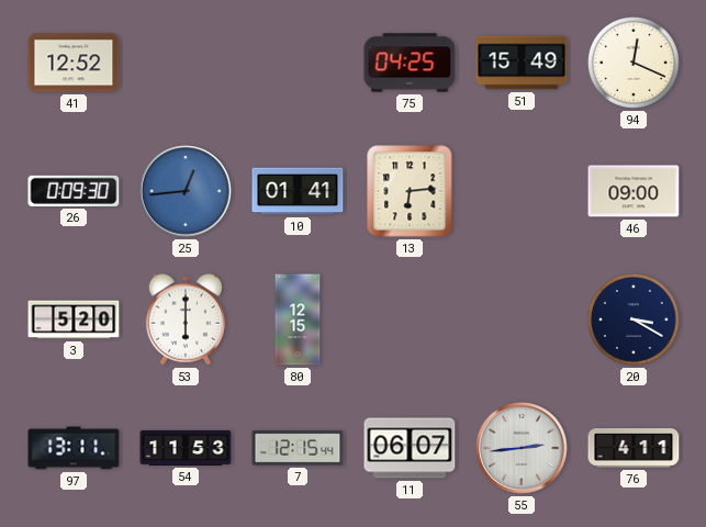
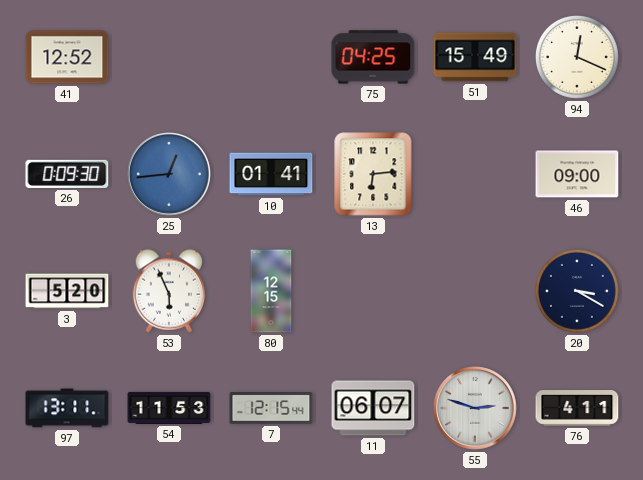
53: 6:00 -> 5:56
55: 2:44 -> 2:48
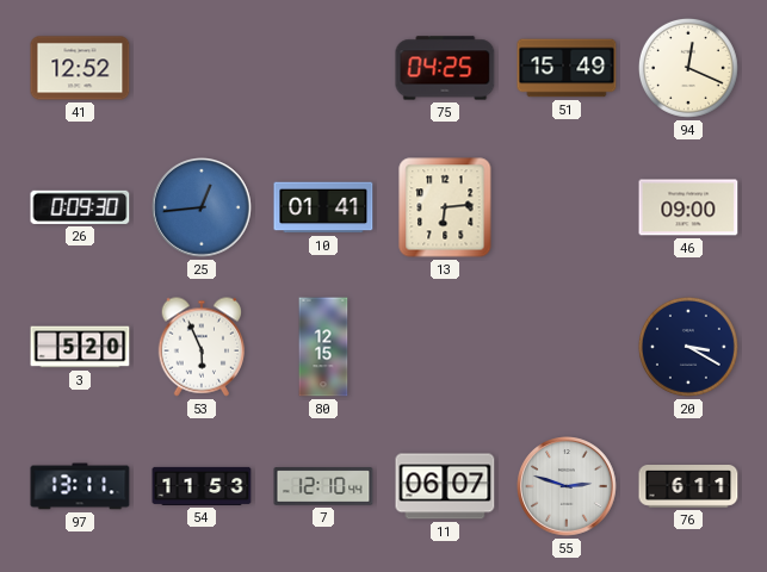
7: 12:15 -> 12:10
76: 4:11 -> 6:11
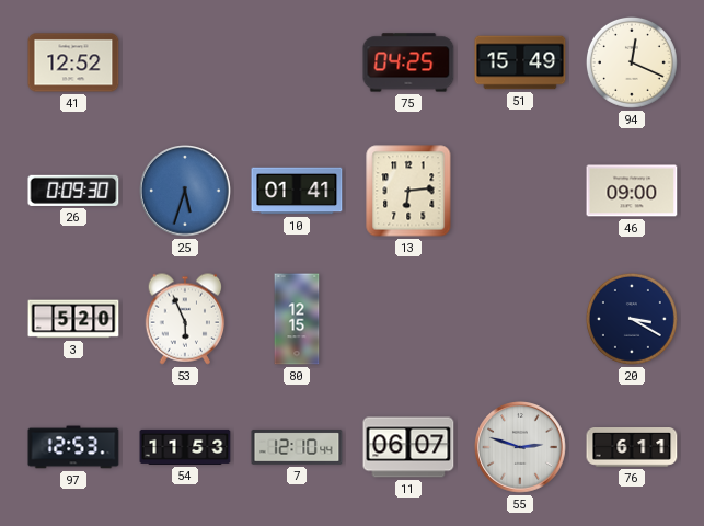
25: 12:44 -> 5:33
97: 13:11 -> 12:53
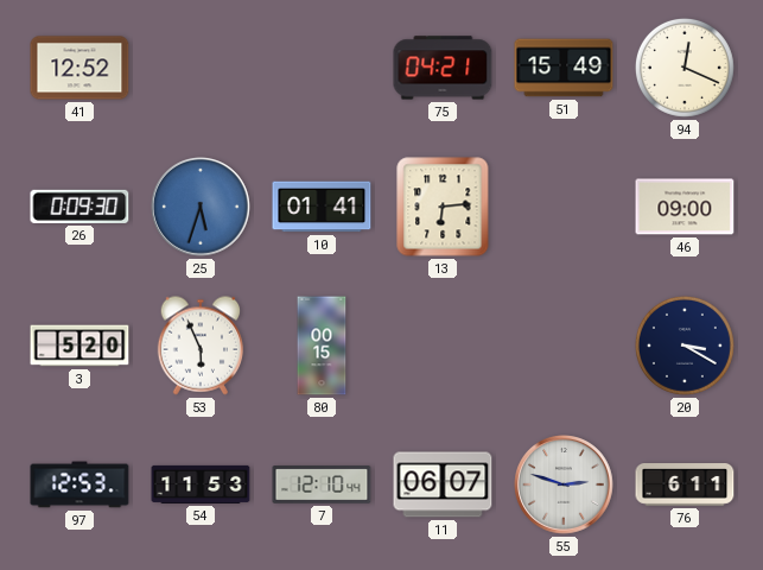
75: 04:25 -> 04:21
80: 12:15 -> 00:15
